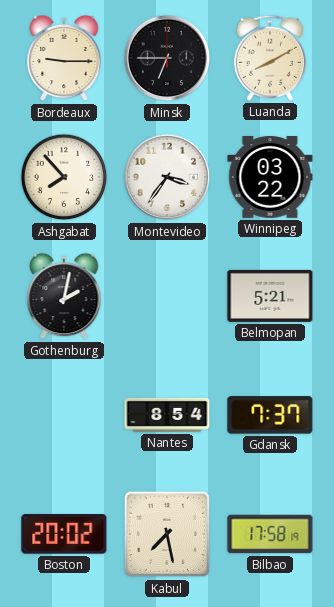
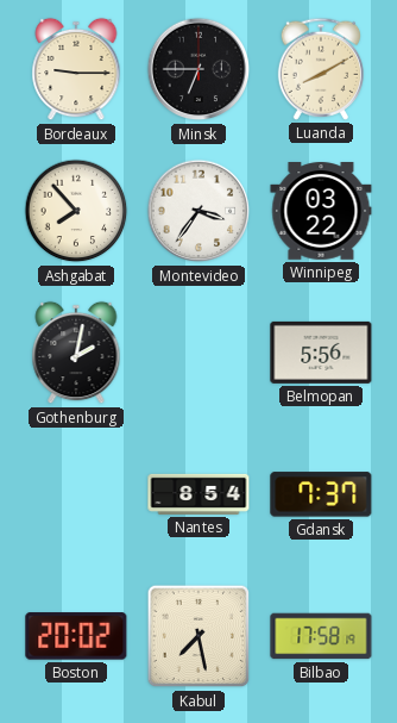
Belmopan: 5:21 -> 5:56
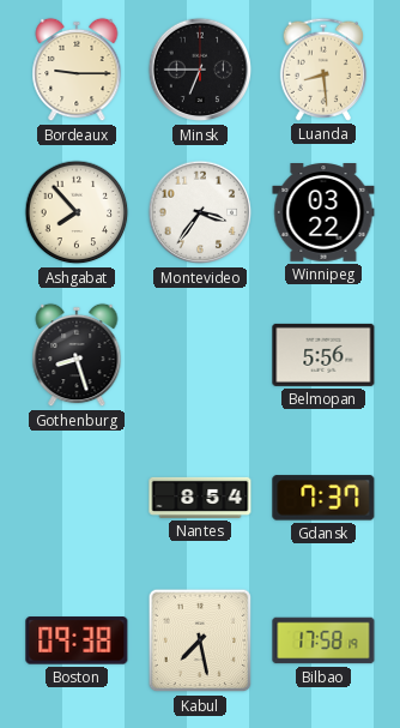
Luanda: 8:10 -> 8:29
Gothenburg: 2:02 -> 8:27
Boston: 20:02 -> 09:38
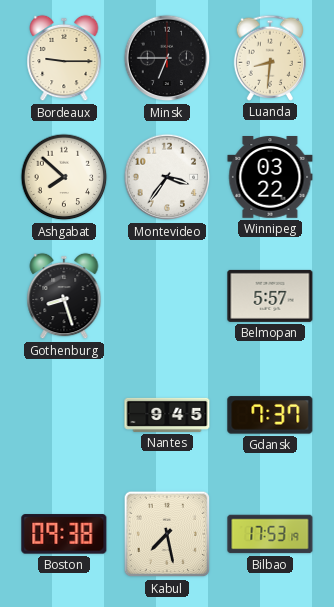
Luanda: 8:29 -> 8:31
Ashgabat: 7:53 -> 7:52
Belmopan: 5:56 -> 5:57
Nantes: 8:54 -> 9:45
Bilbao: 17:58 -> 17:53
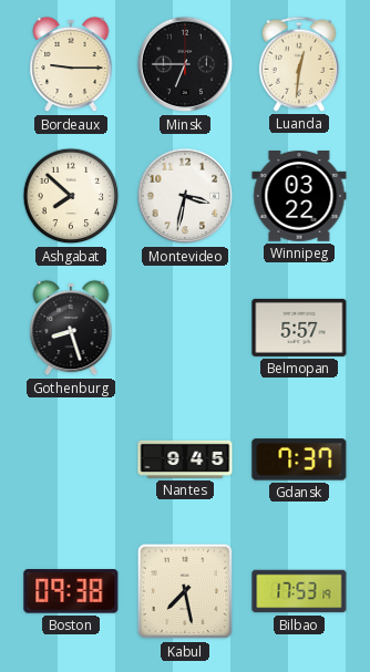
Luanda: 8:31 -> 12:31
Montevideo: 3:36 -> 3:32
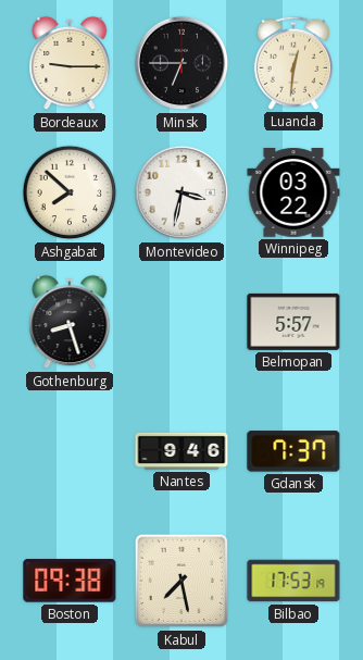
Nantes: 9:45 -> 9:46
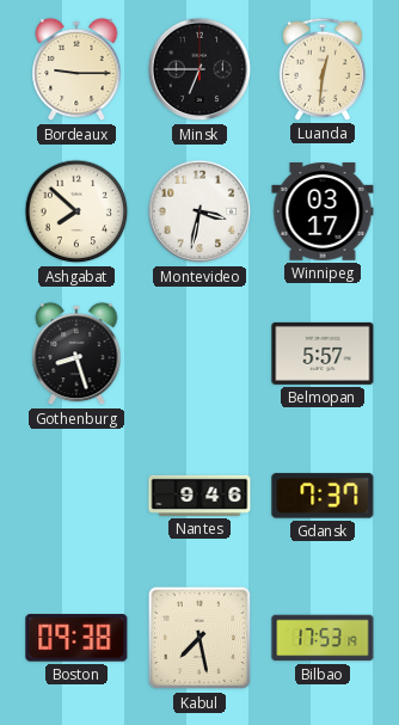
Winnipeg: 03:22 -> 03:17
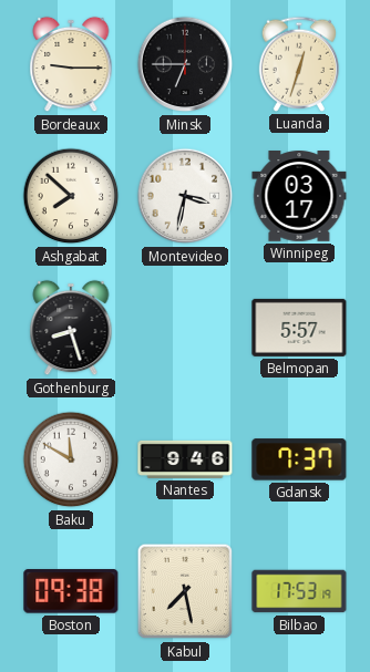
Luanda: 12:31 -> 12:33
Baku: none -> 11:50
